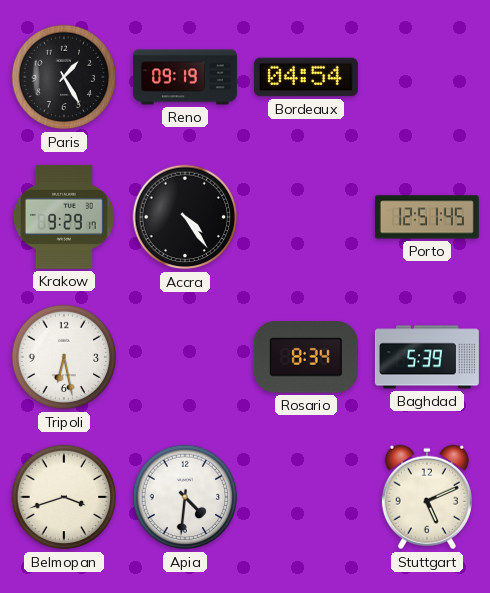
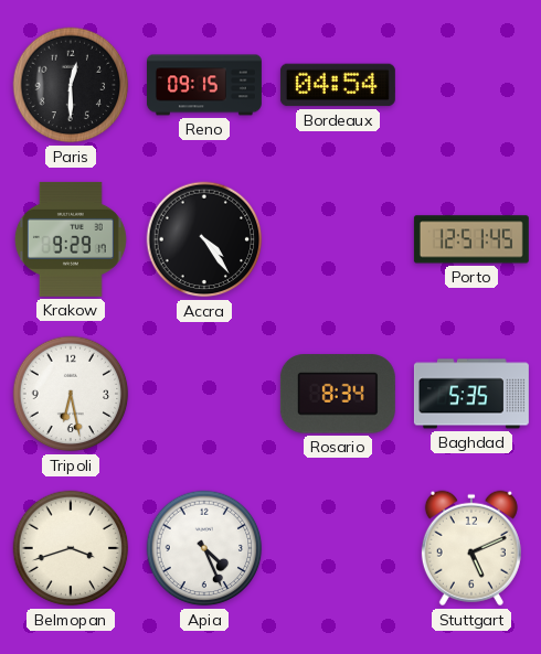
Paris: 1:25 -> 12:30
Reno: 09:19 -> 09:15
Baghdad: 5:39 -> 5:35
Apia: 4:31 -> 4:26
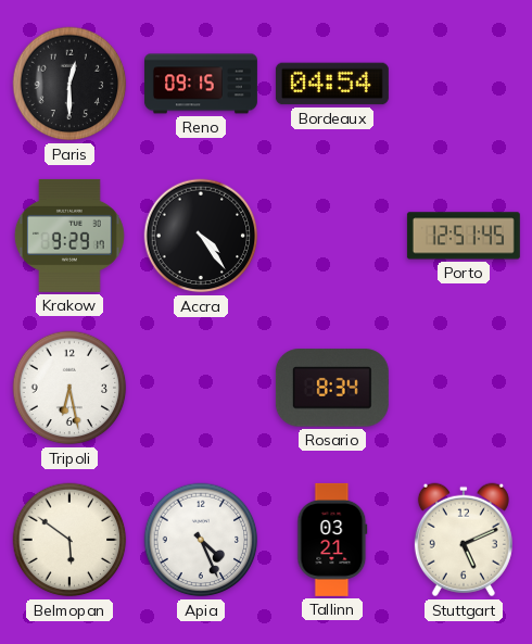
Baghdad: 5:35 -> none
Belmopan: 3:42 -> 5:51
Tallinn: none -> 03:21
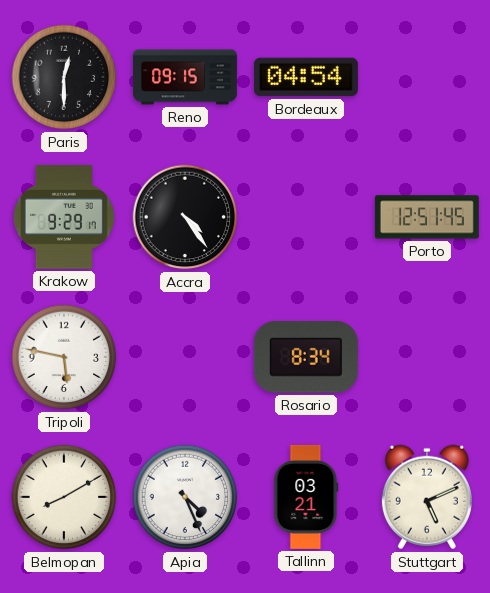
Tripoli: 6:28 -> 5:47
Belmopan: 5:51 -> 8:10
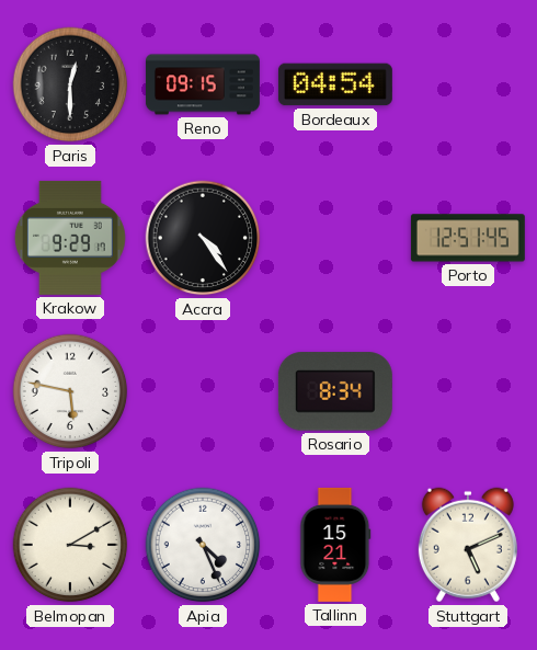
Belmopan: 8:10 -> 3:10
Tallinn: 03:21 -> 15:21
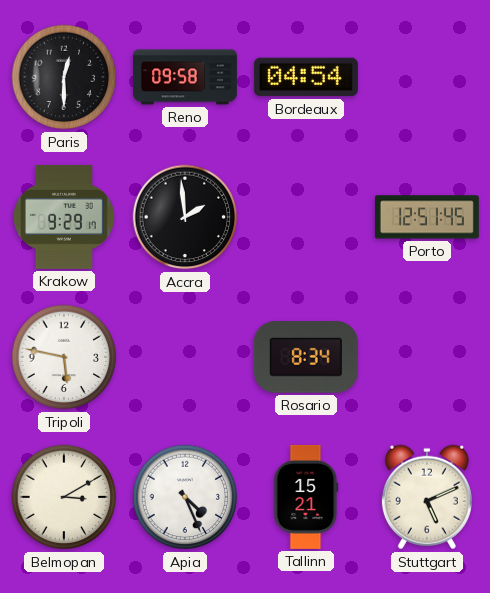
Reno: 09:15 -> 09:58
Accra: 4:24 -> 1:59
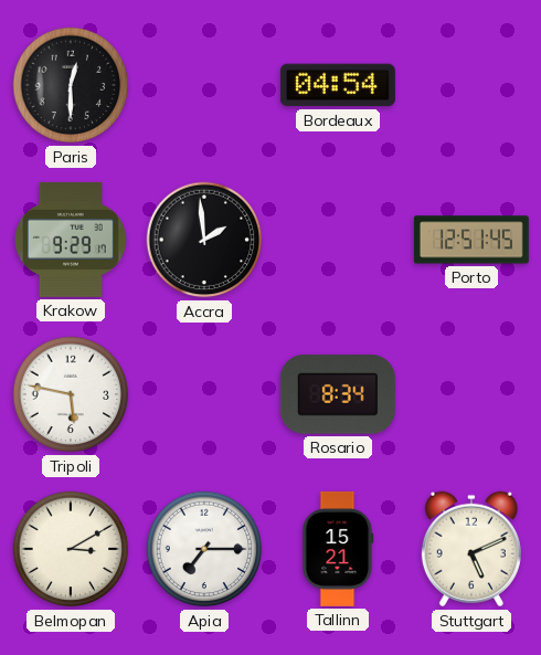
Reno: 09:58 -> none
Apia: 4:26 -> 7:15
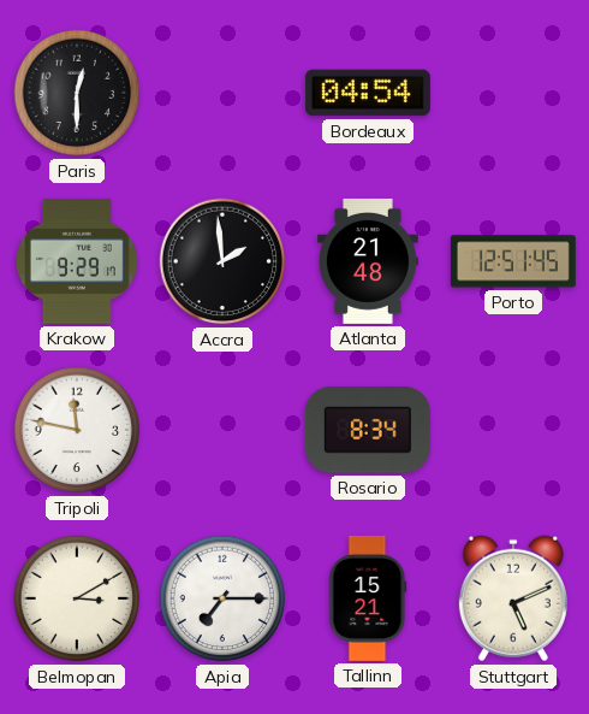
Atlanta: none -> 21:48
Tripoli: 5:47 -> 11:47
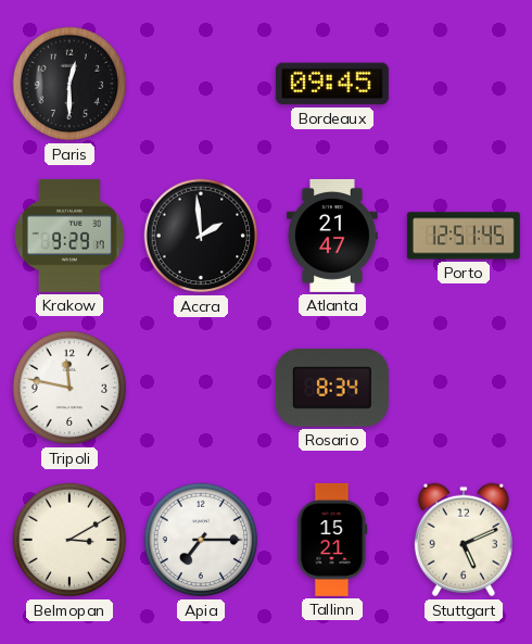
Bordeaux: 04:54 -> 09:45
Atlanta: 21:48 -> 21:47
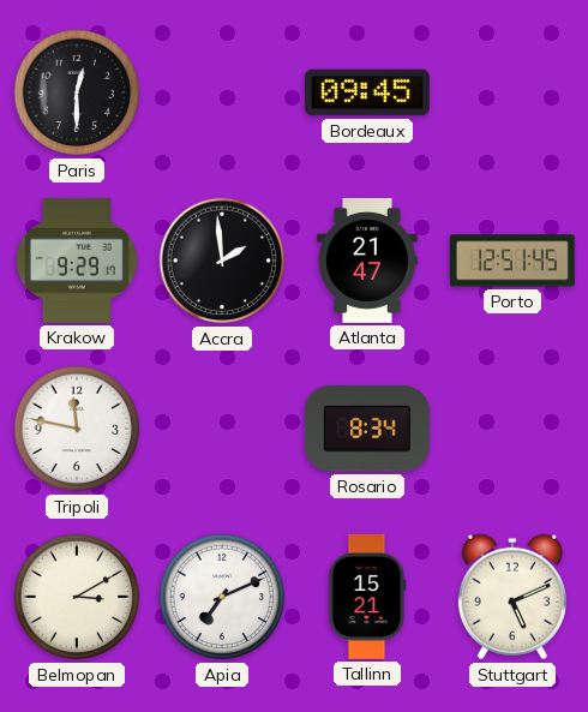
Apia: 7:15 -> 7:11
